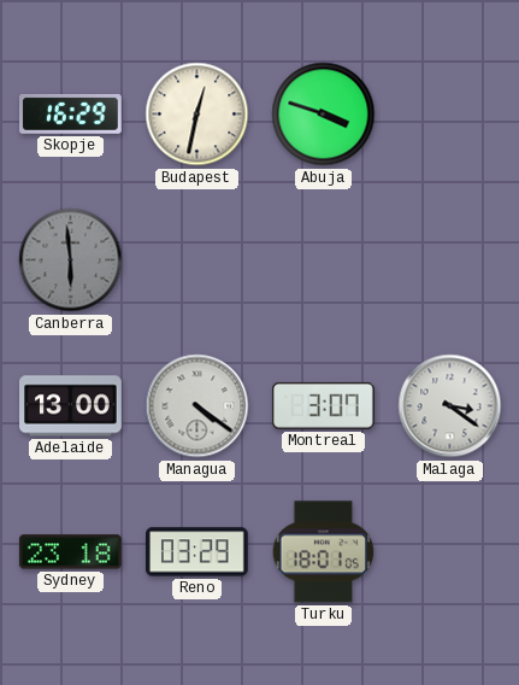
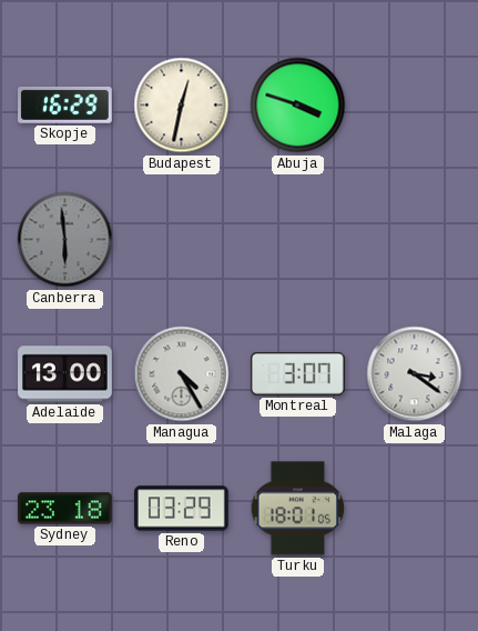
Managua: 4:21 -> 4:25
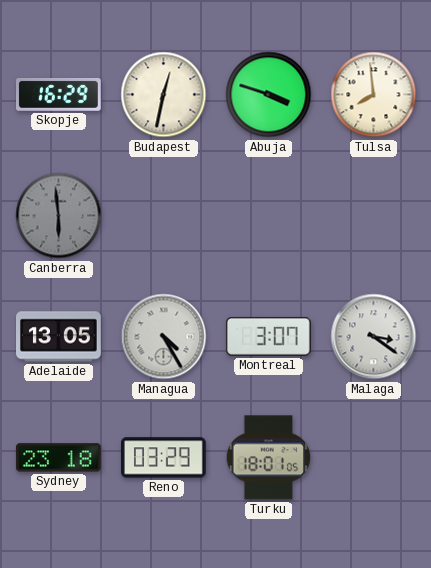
Tulsa: none -> 7:59
Adelaide: 13:00 -> 13:05
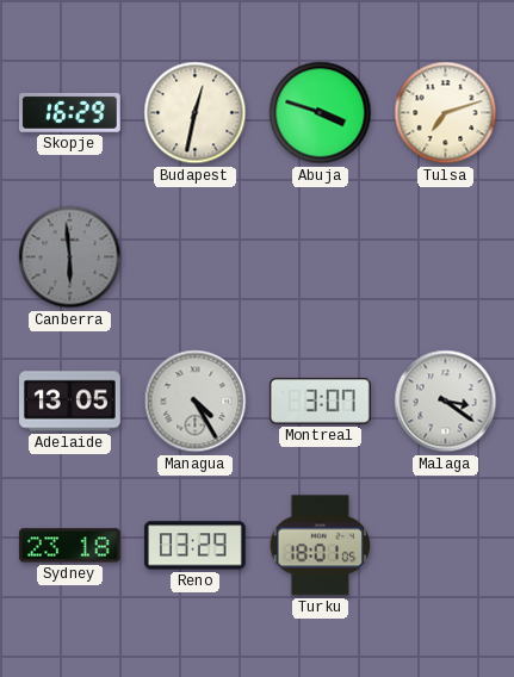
Tulsa: 7:59 -> 7:12
